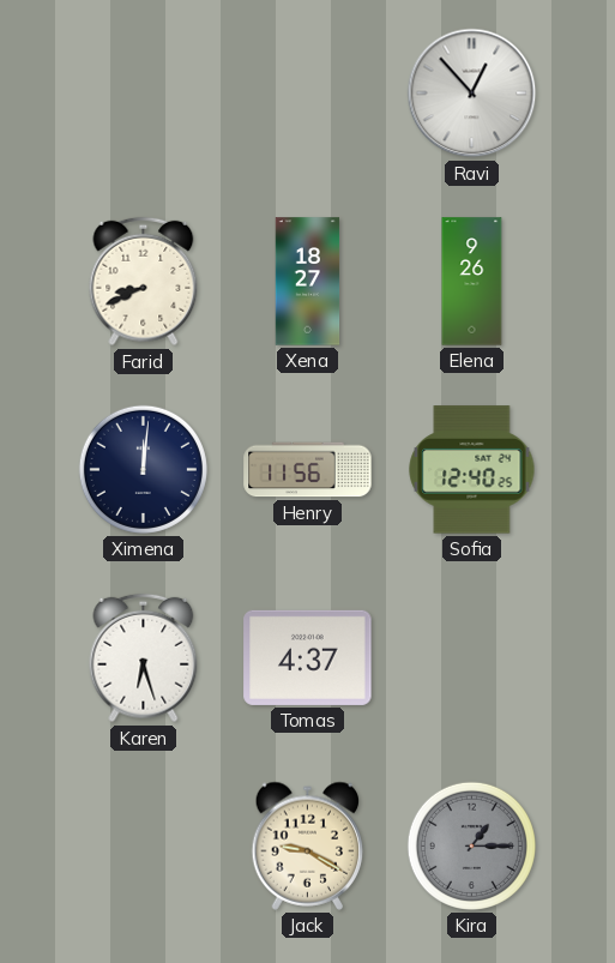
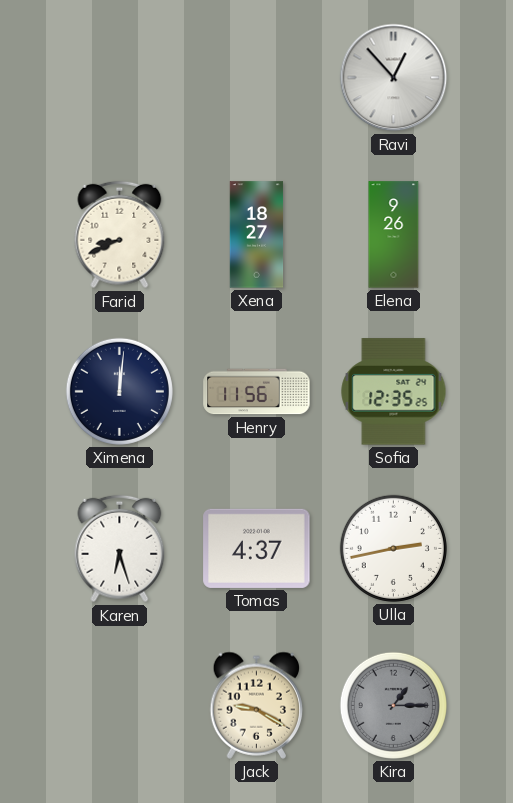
Sofia: 12:40 -> 12:35
Ulla: none -> 2:43
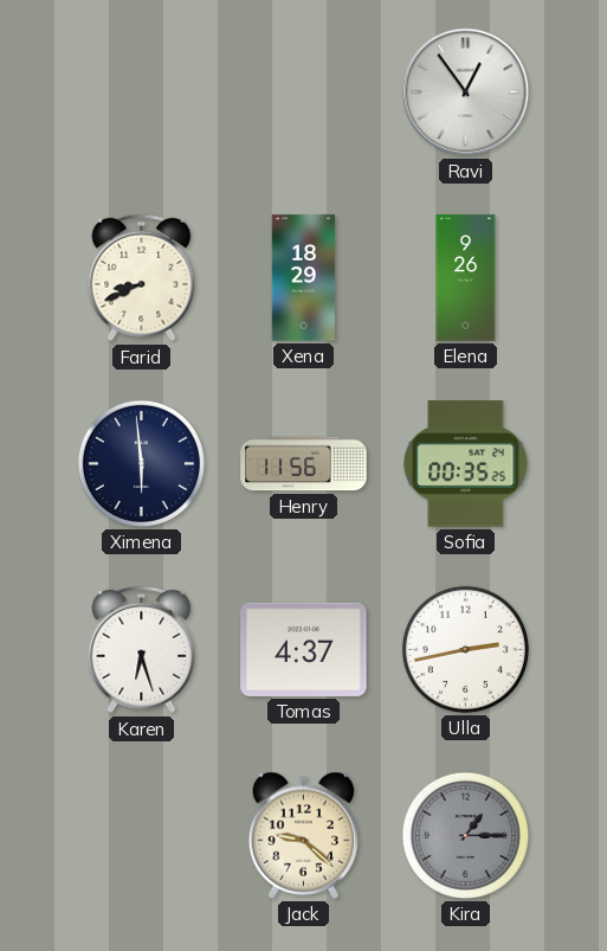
Ravi: 12:53 -> 12:54
Xena: 18:27 -> 18:29
Ximena: 12:01 -> 5:59
Sofia: 12:35 -> 00:35
Jack: 9:20 -> 9:22
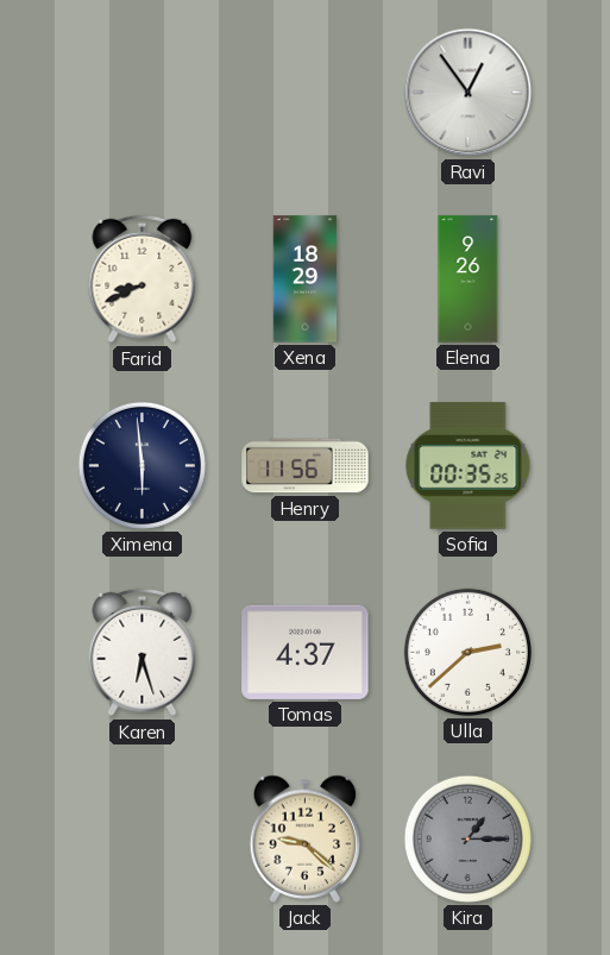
Ulla: 2:43 -> 2:38
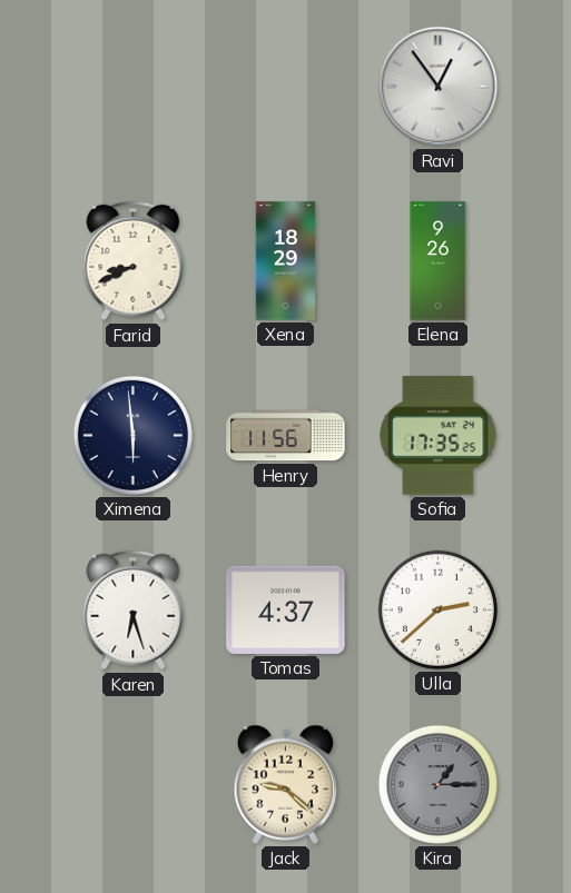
Sofia: 00:35 -> 17:35
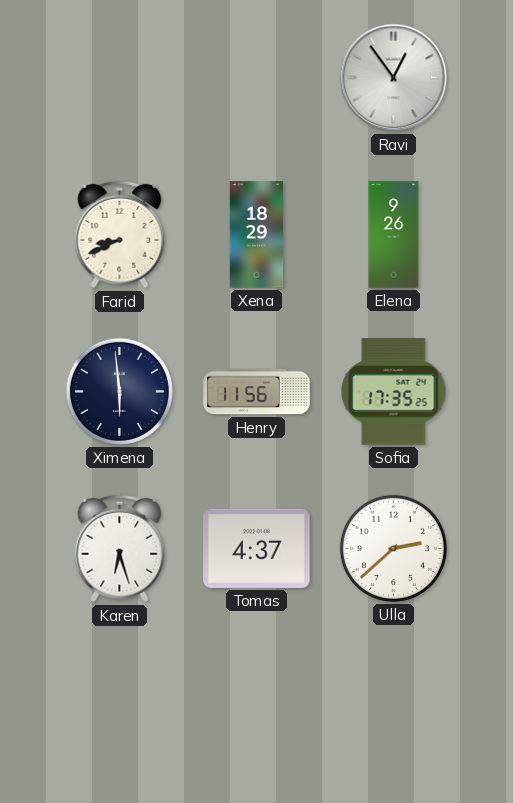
Jack: 9:22 -> none
Kira: 1:15 -> none
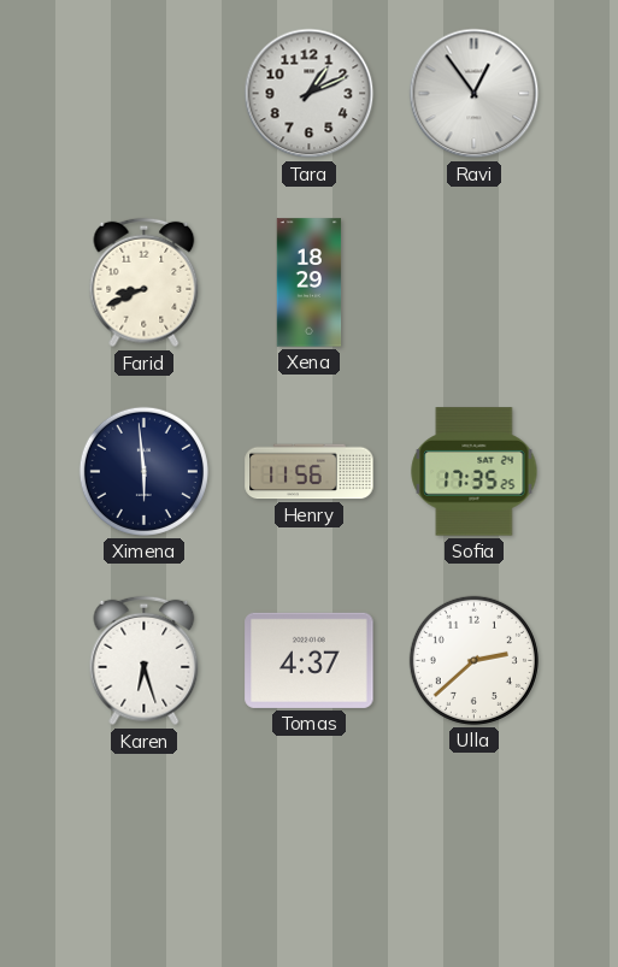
Tara: none -> 1:11
Elena: 9:26 -> none
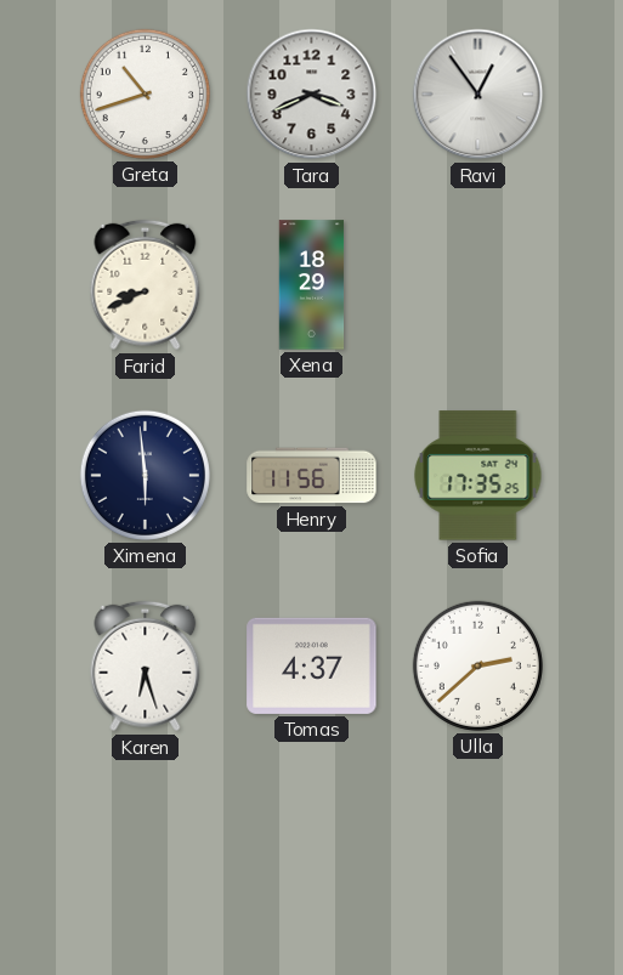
Greta: none -> 10:42
Tara: 1:11 -> 3:41
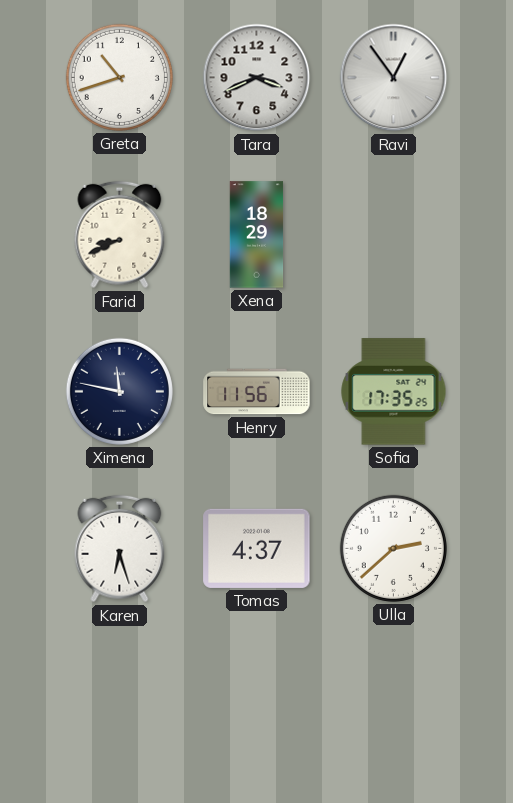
Ximena: 5:59 -> 11:47
